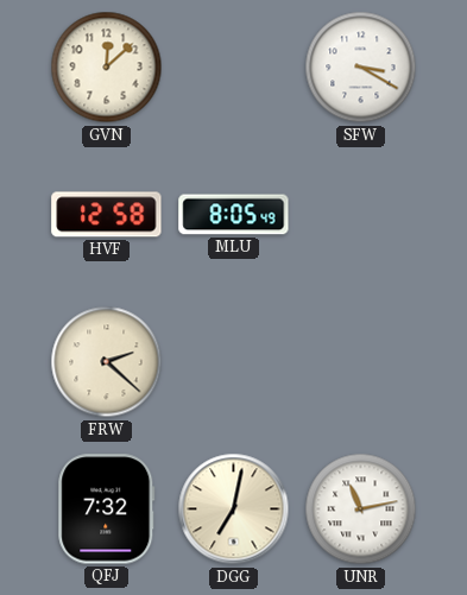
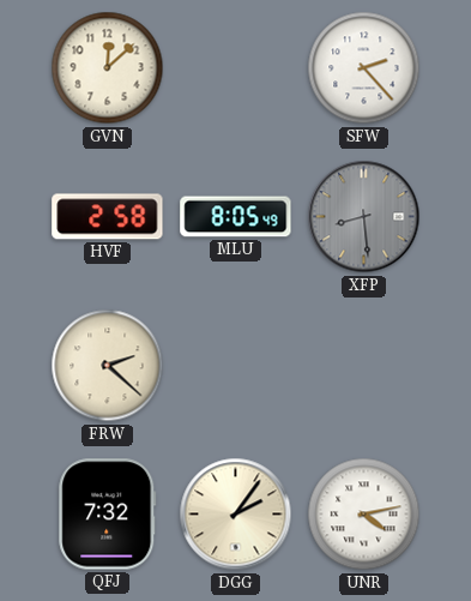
SFW: 3:20 -> 2:23
HVF: 12:58 -> 2:58
XFP: none -> 8:29
DGG: 7:02 -> 2:06
UNR: 11:13 -> 4:13
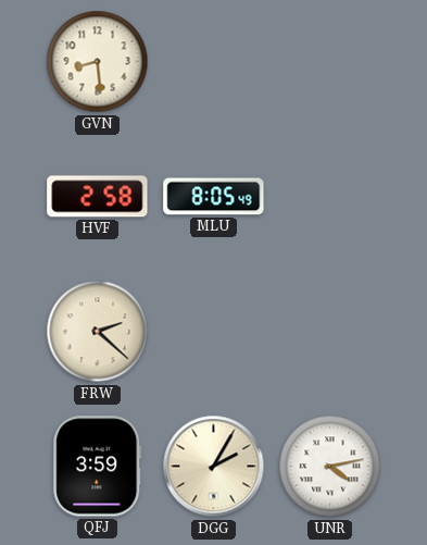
GVN: 12:08 -> 8:29
SFW: 2:23 -> none
XFP: 8:29 -> none
QFJ: 7:32 -> 3:59
DGG: 2:06 -> 2:05
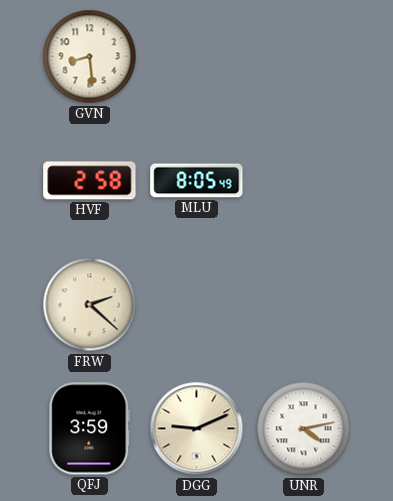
DGG: 2:05 -> 9:11
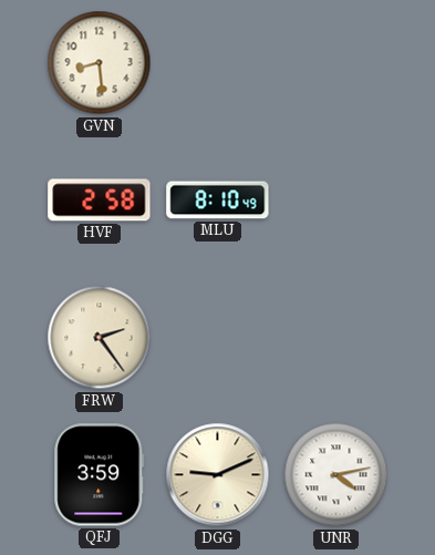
MLU: 8:05 -> 8:10
FRW: 2:22 -> 2:24
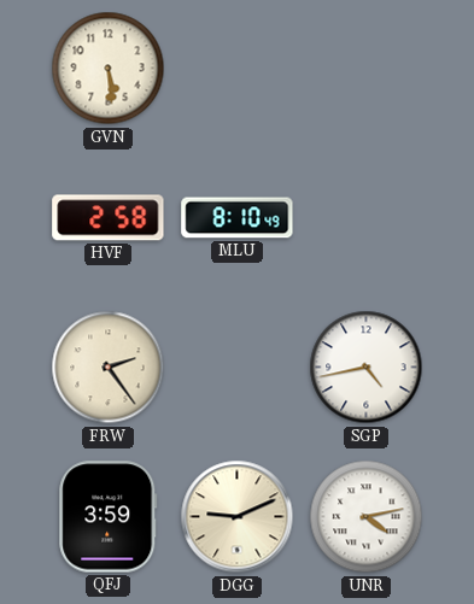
GVN: 8:29 -> 5:29
SGP: none -> 4:43
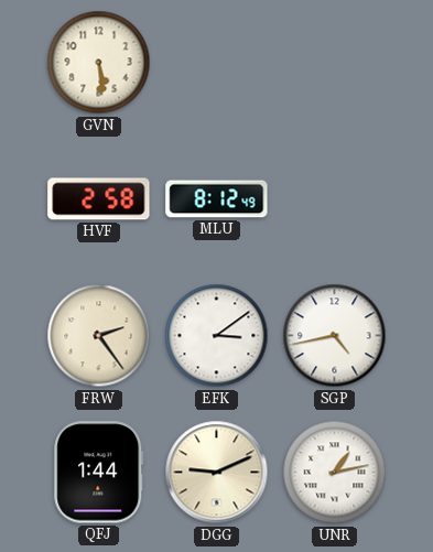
MLU: 8:10 -> 8:12
EFK: none -> 3:09
QFJ: 3:59 -> 1:44
UNR: 4:13 -> 1:13
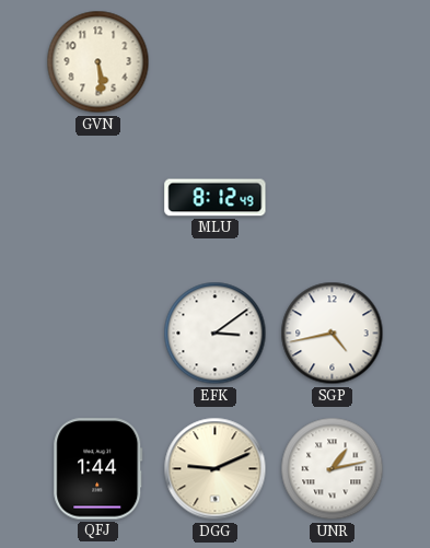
HVF: 2:58 -> none
FRW: 2:24 -> none
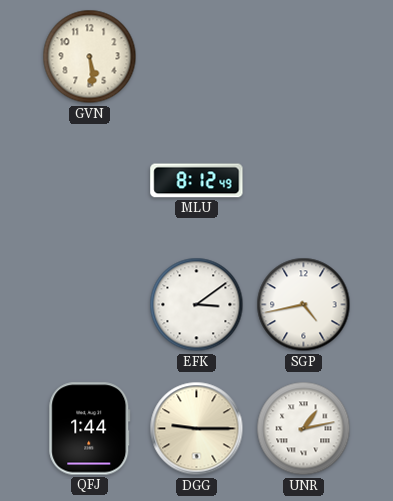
DGG: 9:11 -> 9:15
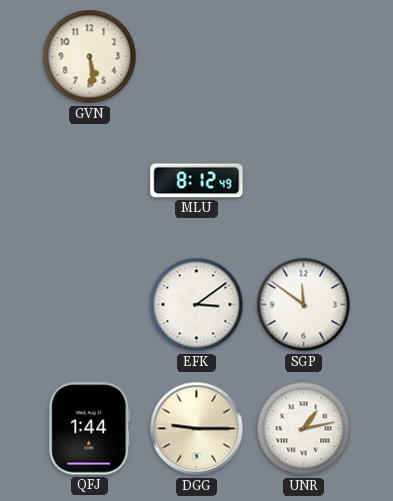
SGP: 4:43 -> 11:51
